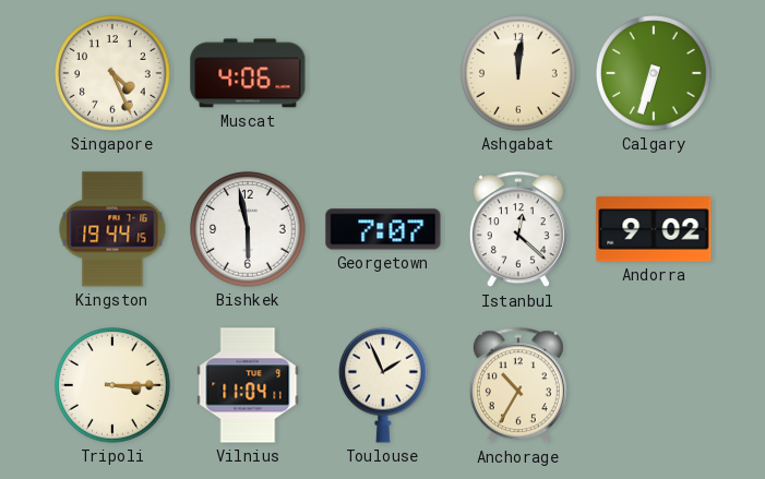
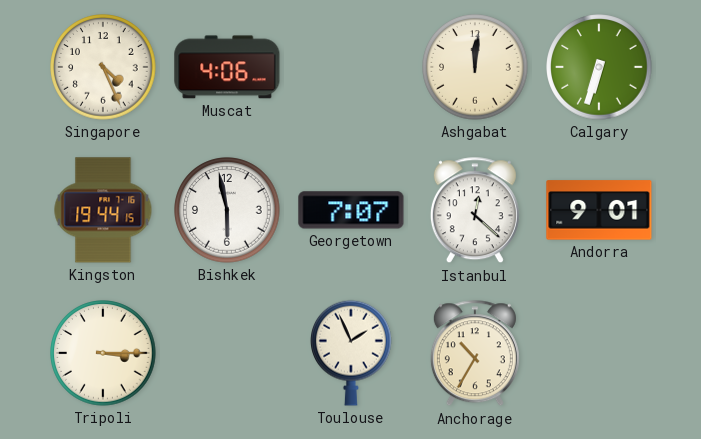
Andorra: 9:02 -> 9:01
Vilnius: 11:04 -> none
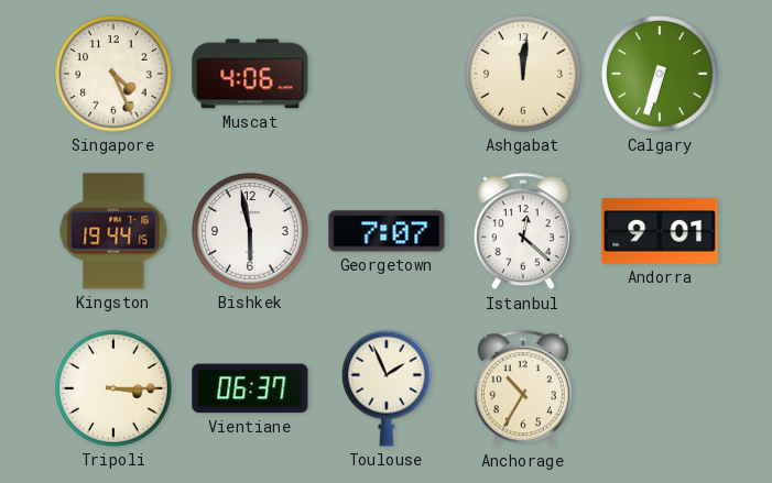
Vientiane: none -> 06:37
